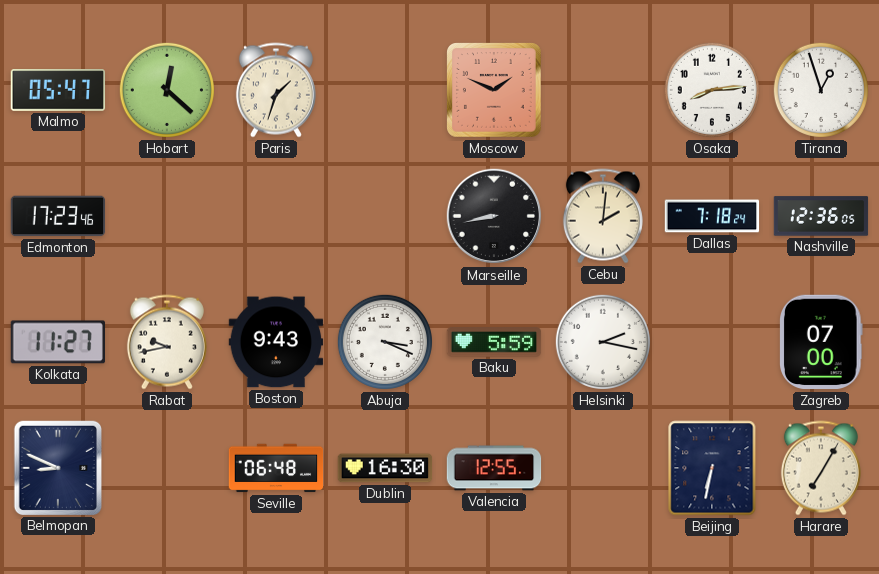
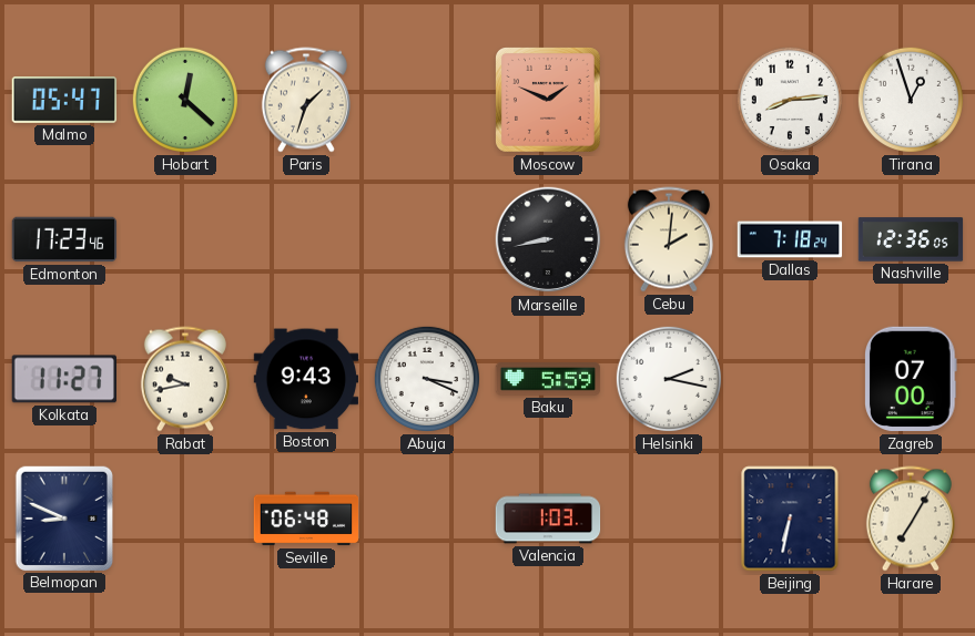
Dublin: 16:30 -> none
Valencia: 12:55 -> 1:03
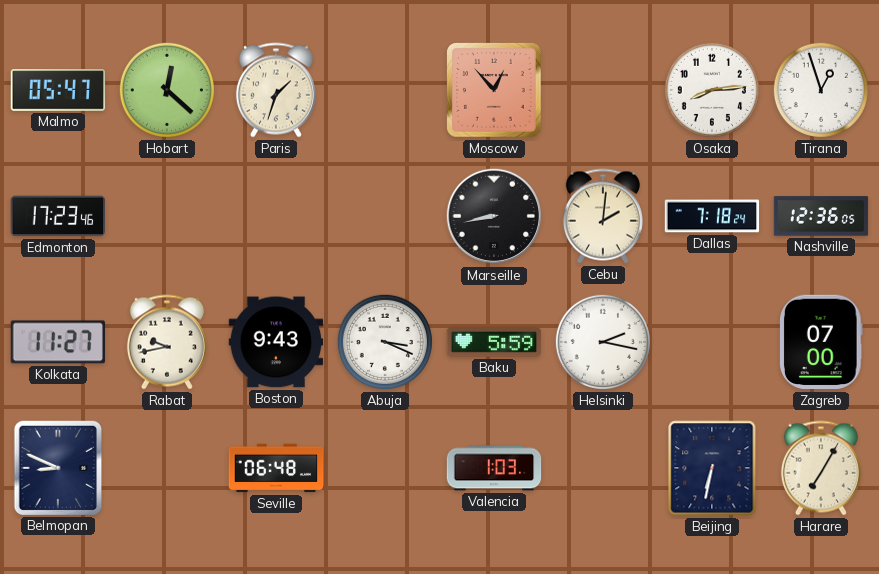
Moscow: 1:49 -> 12:53
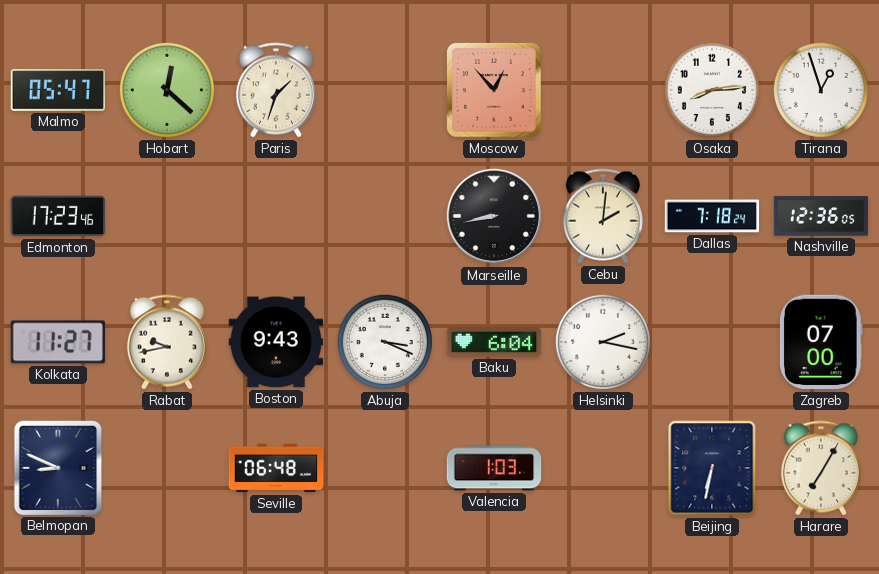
Baku: 5:59 -> 6:04
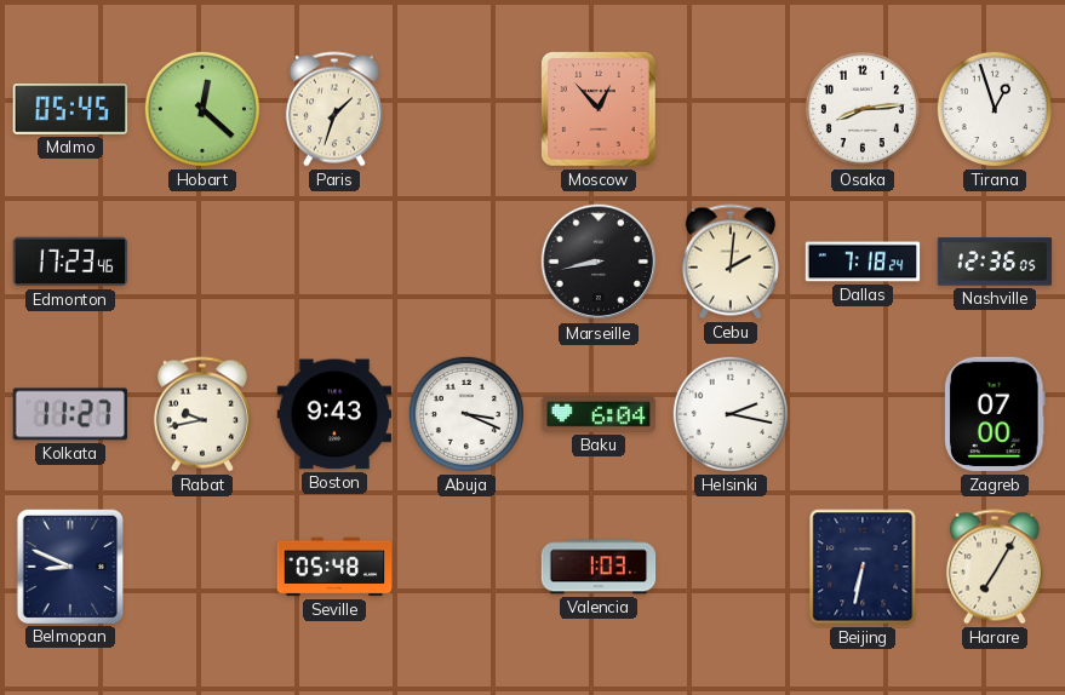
Malmo: 05:47 -> 05:45
Seville: 06:48 -> 05:48
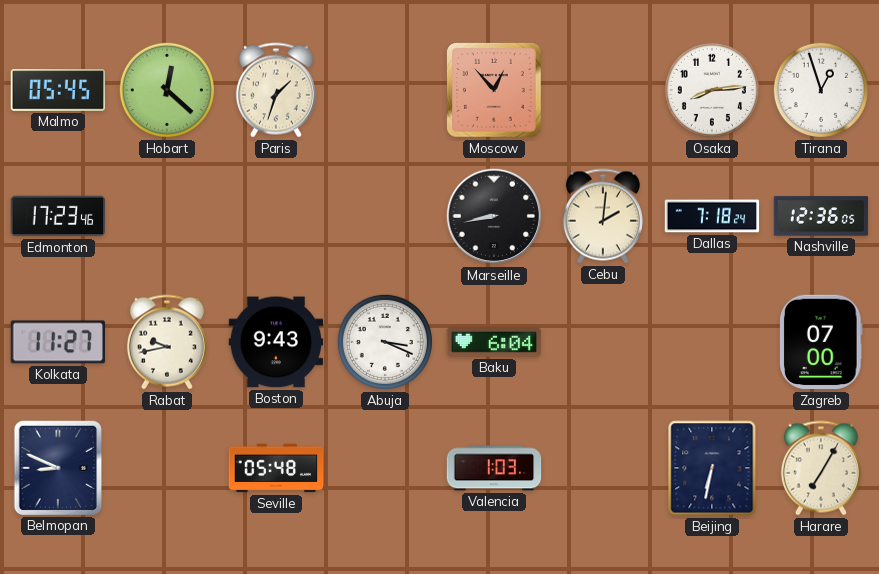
Helsinki: 2:17 -> none
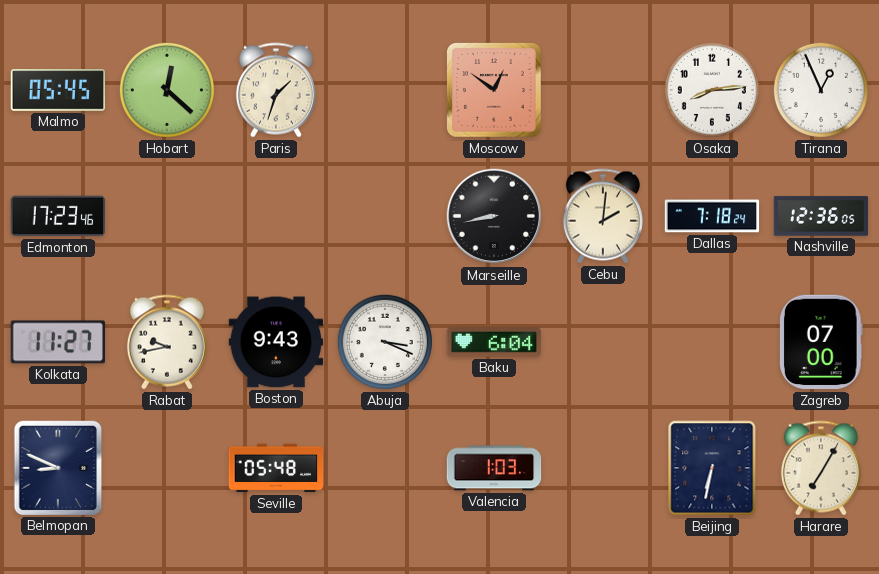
Moscow: 12:53 -> 12:51
Tirana: 12:57 -> 12:56
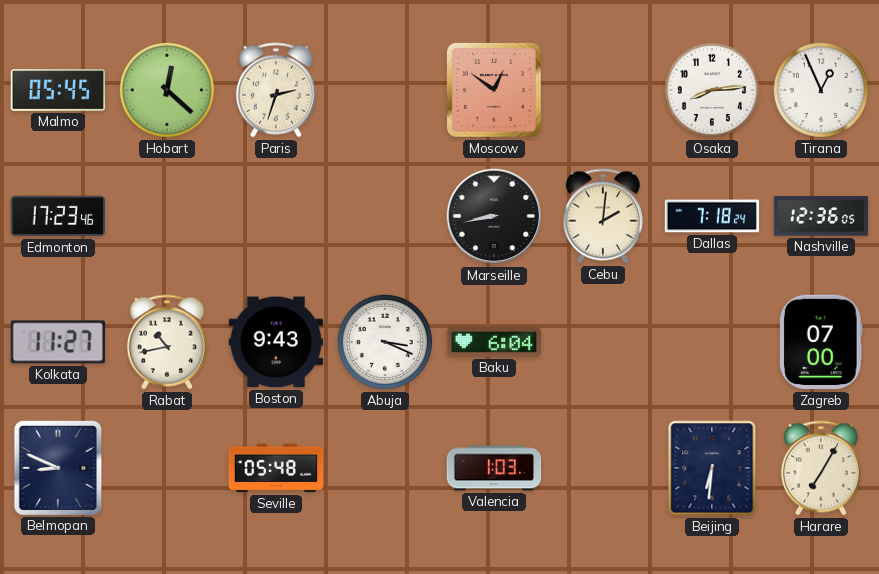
Paris: 1:33 -> 2:33
Rabat: 9:43 -> 10:43
Beijing: 6:32 -> 6:31
